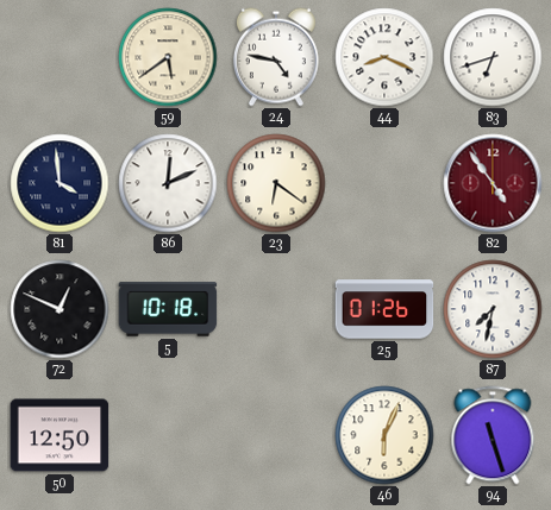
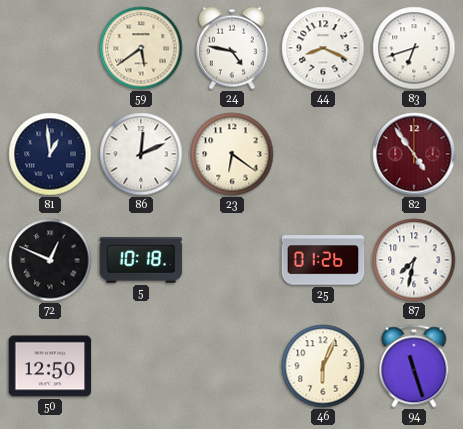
81: 3:59 -> 12:59
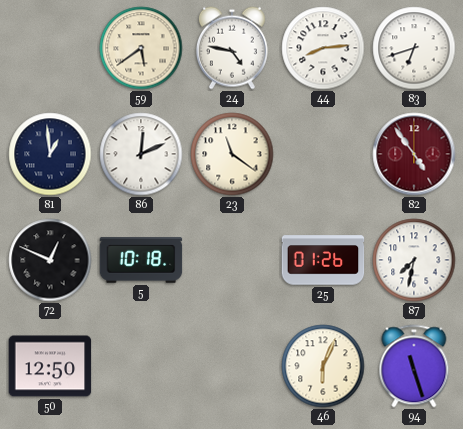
44: 8:19 -> 8:14
23: 6:21 -> 11:21
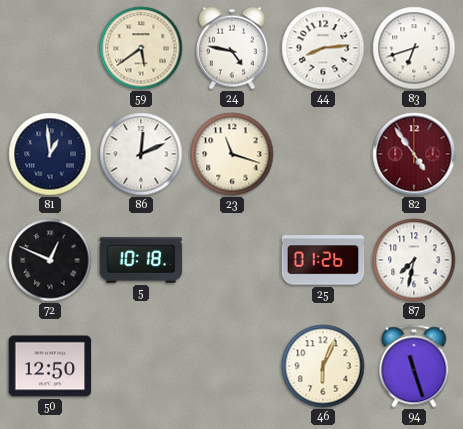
23: 11:21 -> 11:18
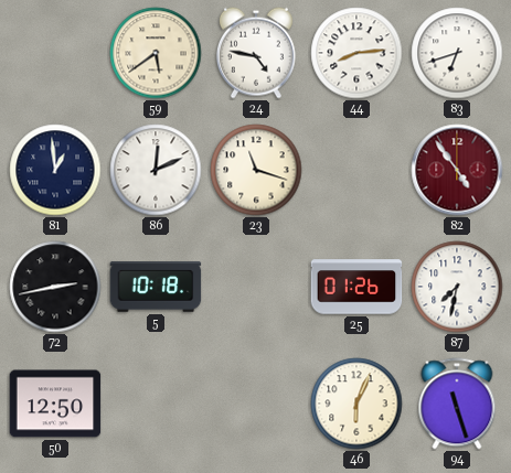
72: 12:49 -> 2:43
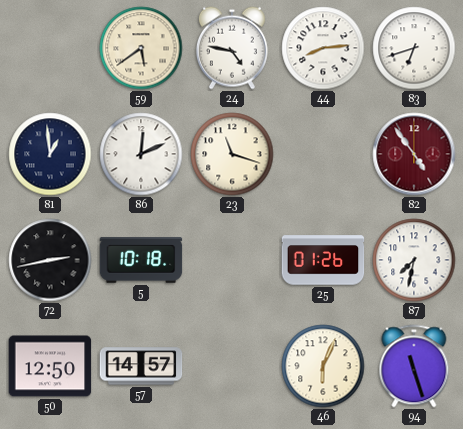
57: none -> 14:57
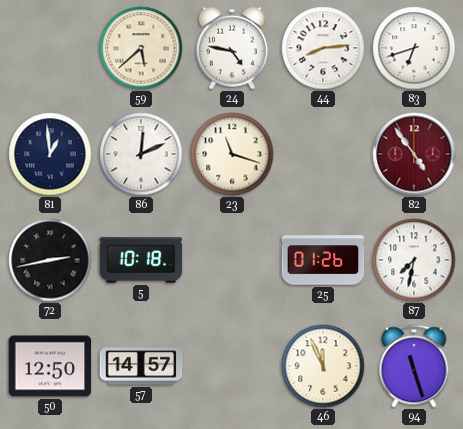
59: 5:39 -> 5:38
46: 6:04 -> 11:56
